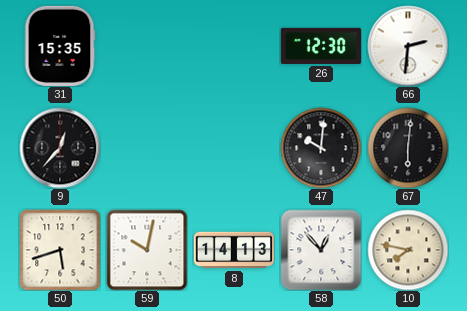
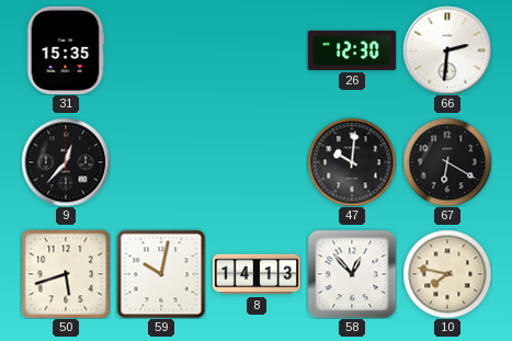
67: 6:01 -> 6:20
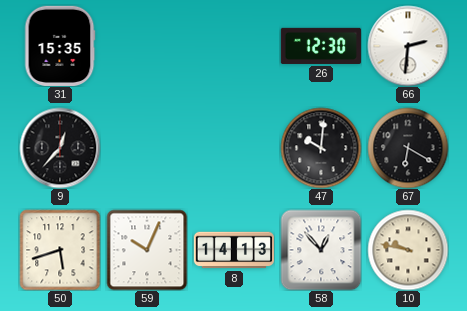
59: 10:02 -> 10:04
10: 7:47 -> 9:47
